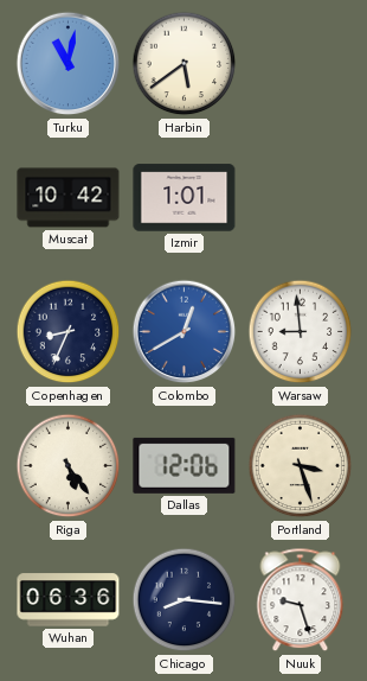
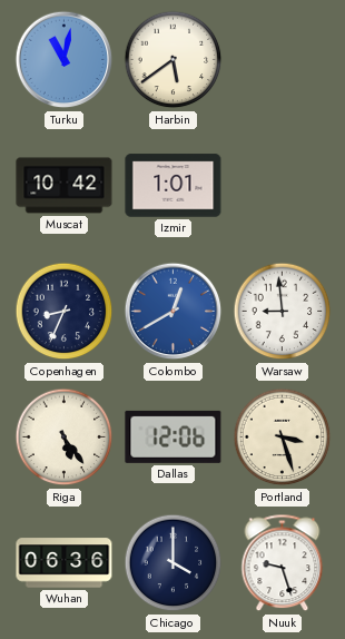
Chicago: 8:16 -> 4:00
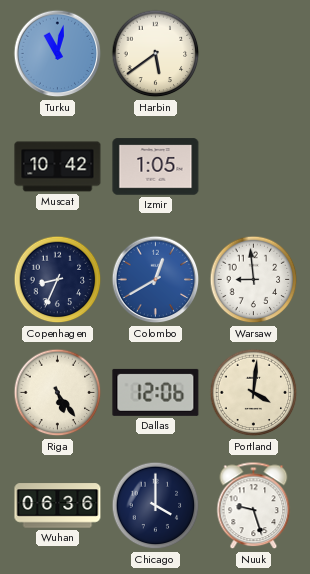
Izmir: 1:01 -> 1:05
Portland: 3:27 -> 4:01
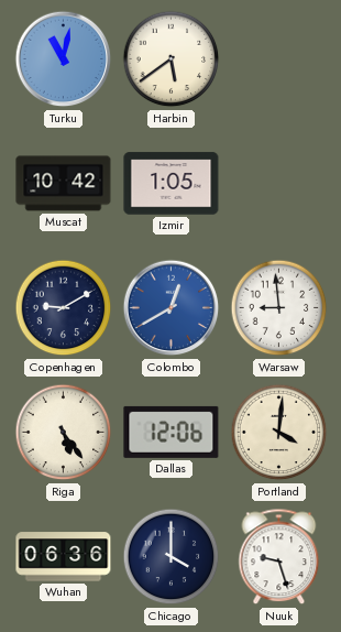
Copenhagen: 8:34 -> 9:10
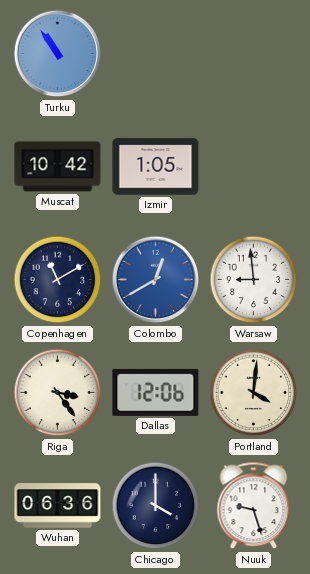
Turku: 11:02 -> 10:54
Harbin: 5:39 -> none
Copenhagen: 9:10 -> 11:10
Riga: 5:24 -> 3:24
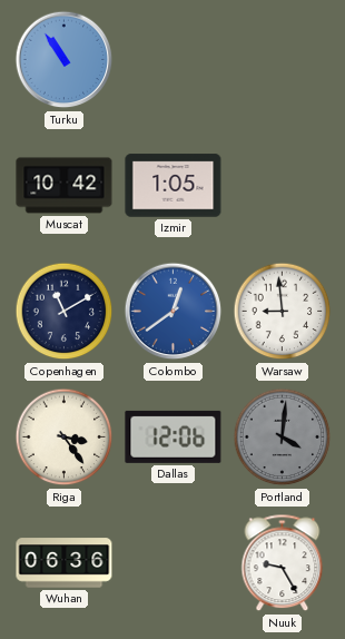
Colombo: 12:40 -> 12:39
Portland dial: cream -> grey
Chicago: 4:00 -> none
Nuuk: 9:27 -> 9:25
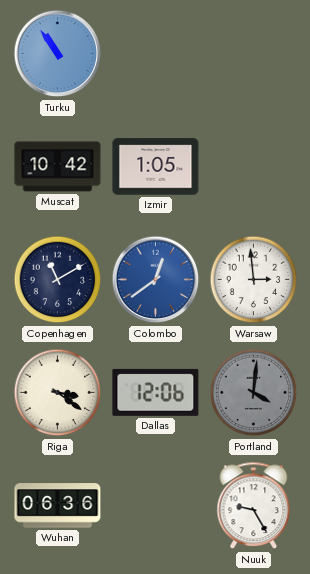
Warsaw: 8:59 -> 2:59
Riga: 3:24 -> 3:21
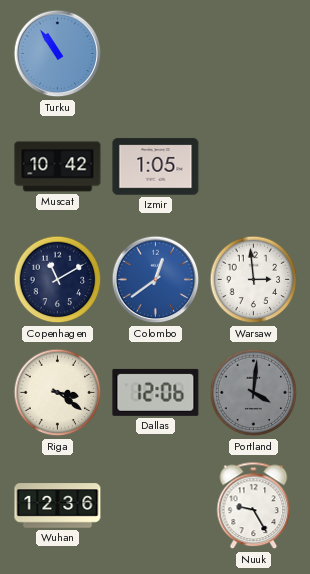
Wuhan: 06:36 -> 12:36
